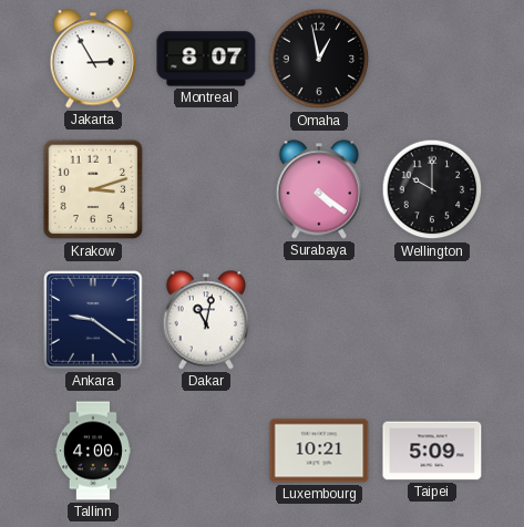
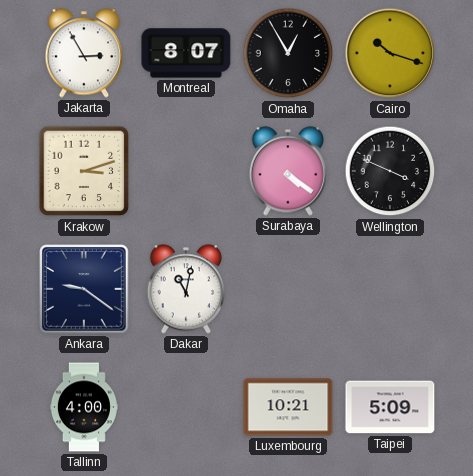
Omaha: 12:58 -> 12:55
Cairo: none -> 10:18
Wellington: 10:00 -> 3:49
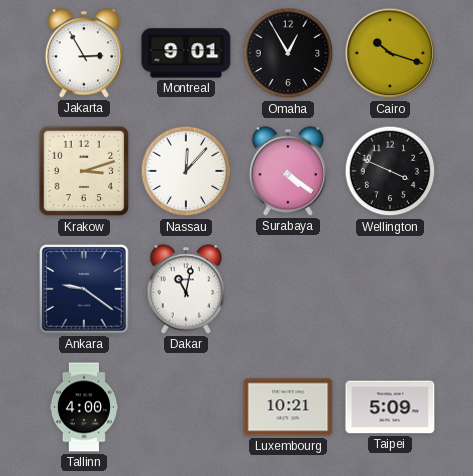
Montreal: 8:07 -> 9:01
Nassau: none -> 12:07
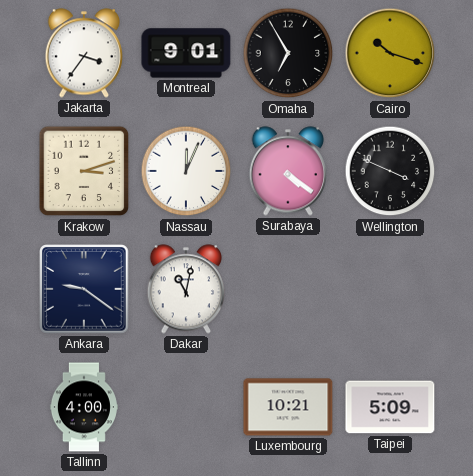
Jakarta: 2:55 -> 3:36
Omaha: 12:55 -> 6:55
Nassau: 12:07 -> 12:04
